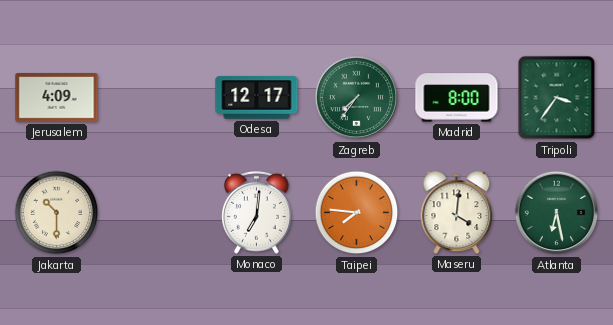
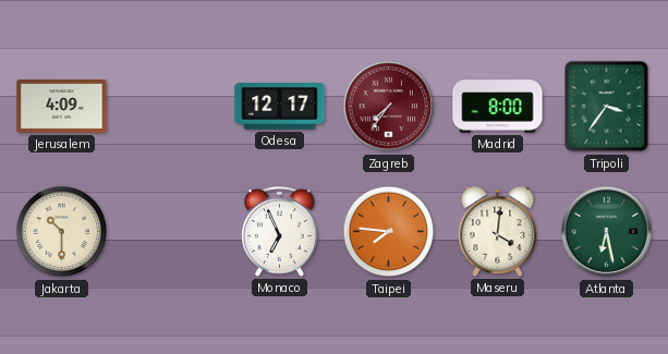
Zagreb dial: green -> burgundy
Monaco: 7:01 -> 6:56
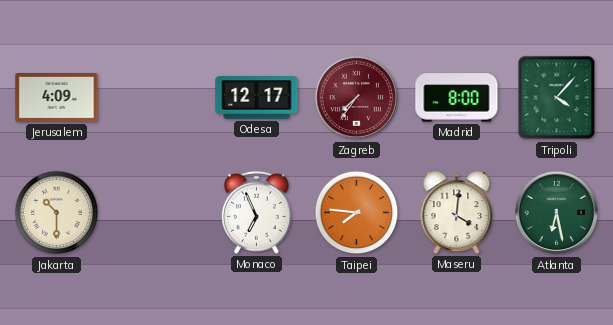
Tripoli: 3:36 -> 4:07
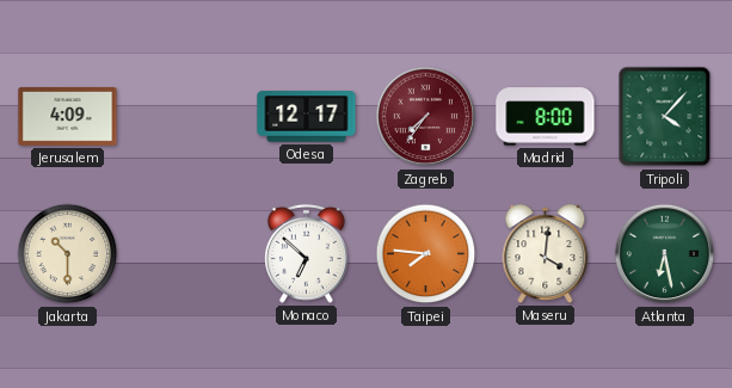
Monaco: 6:56 -> 6:52
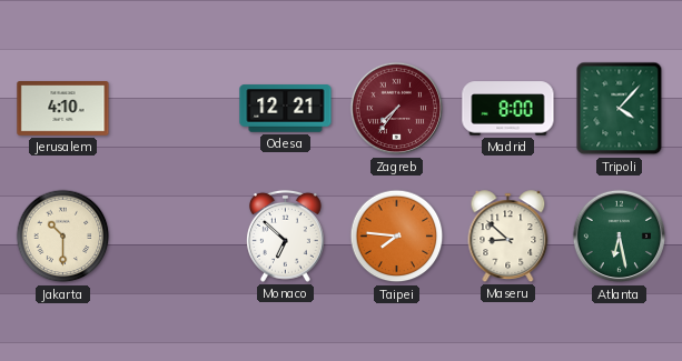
Jerusalem: 4:09 -> 4:10
Odesa: 12:17 -> 12:21
Maseru: 4:01 -> 8:52
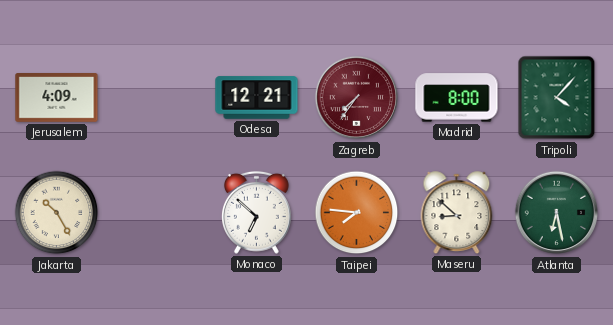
Jerusalem: 4:10 -> 4:09
Jakarta: 10:30 -> 10:25
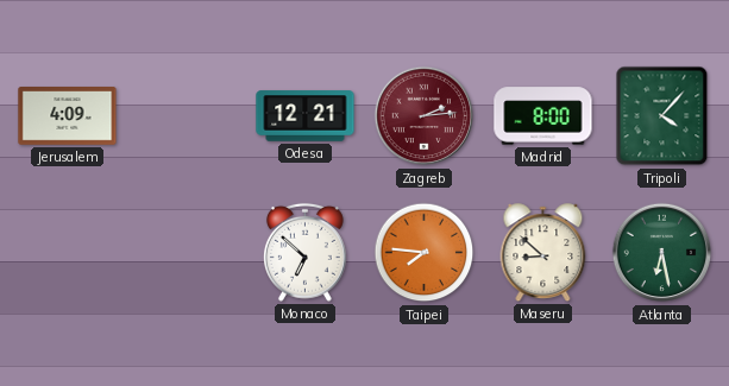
Zagreb: 7:36 -> 2:14
Jakarta: 10:25 -> none
